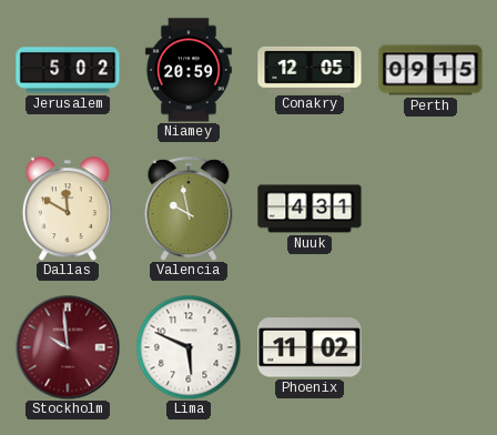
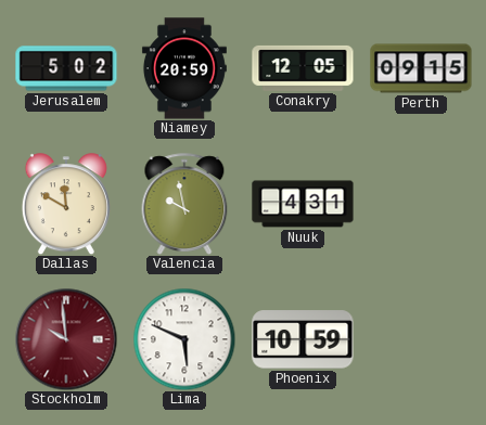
Phoenix: 11:02 -> 10:59
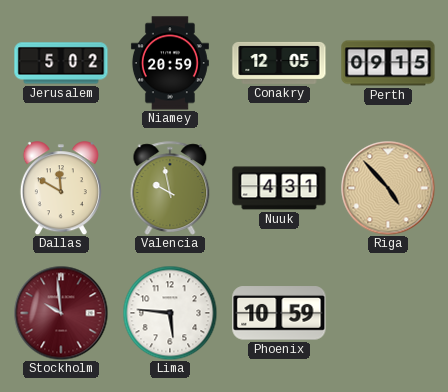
Riga: none -> 4:53
Lima: 5:49 -> 5:46
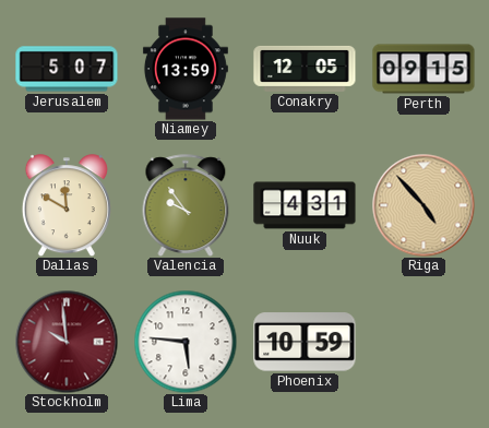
Jerusalem: 5:02 -> 5:07
Niamey: 20:59 -> 13:59
Valencia: 9:58 -> 9:54
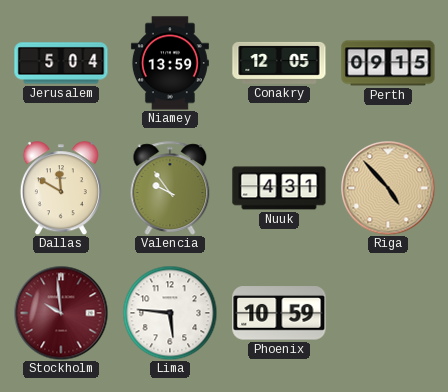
Jerusalem: 5:07 -> 5:04
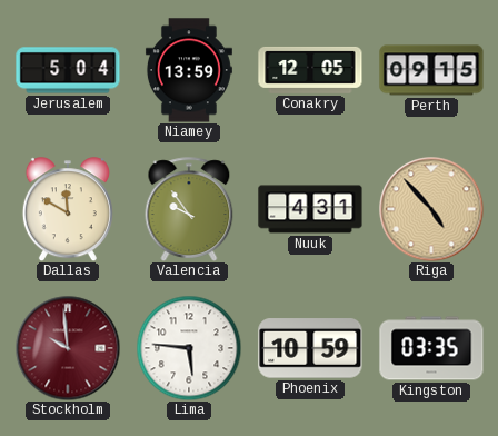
Kingston: none -> 03:35
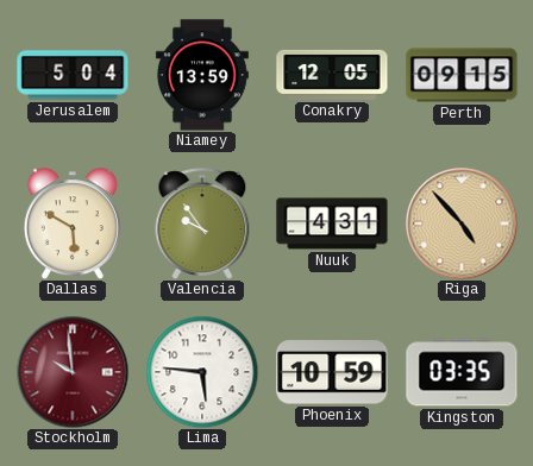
Dallas: 11:50 -> 5:50
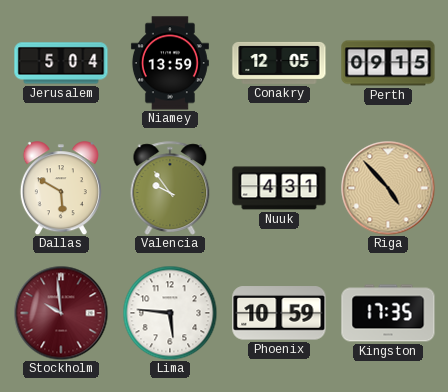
Kingston: 03:35 -> 17:35
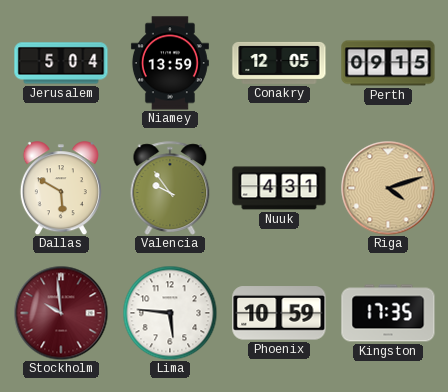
Riga: 4:53 -> 4:12
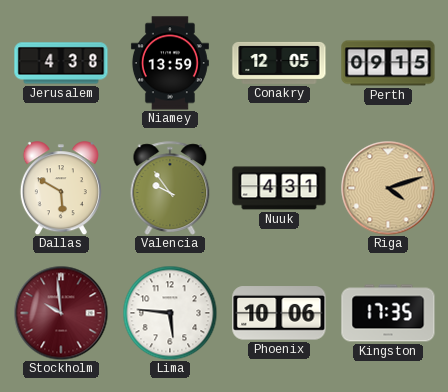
Jerusalem: 5:04 -> 4:38
Phoenix: 10:59 -> 10:06
